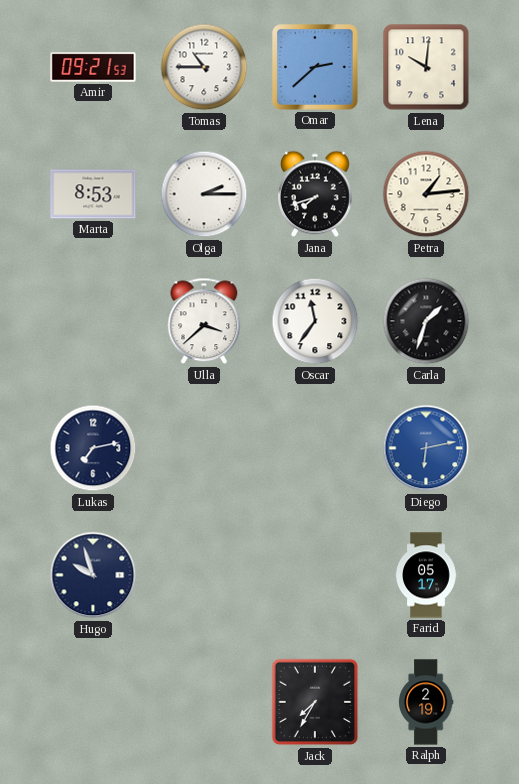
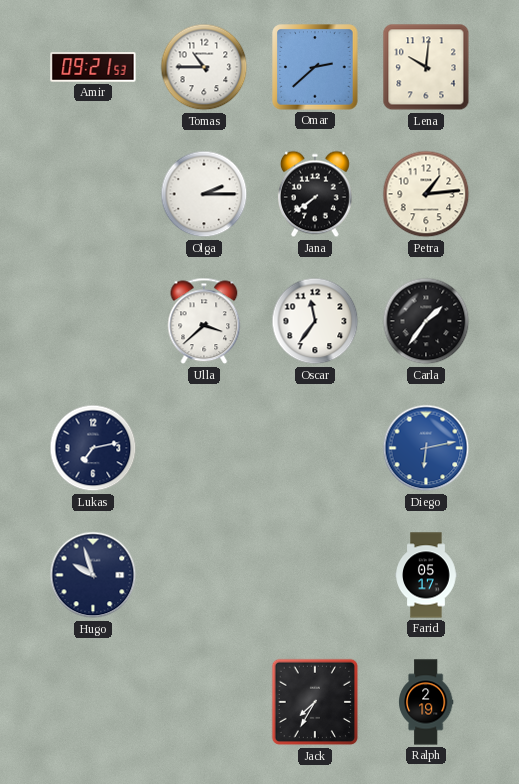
Marta: 8:53 -> none
Jana: 7:42 -> 7:39
Carla: 1:33 -> 1:36
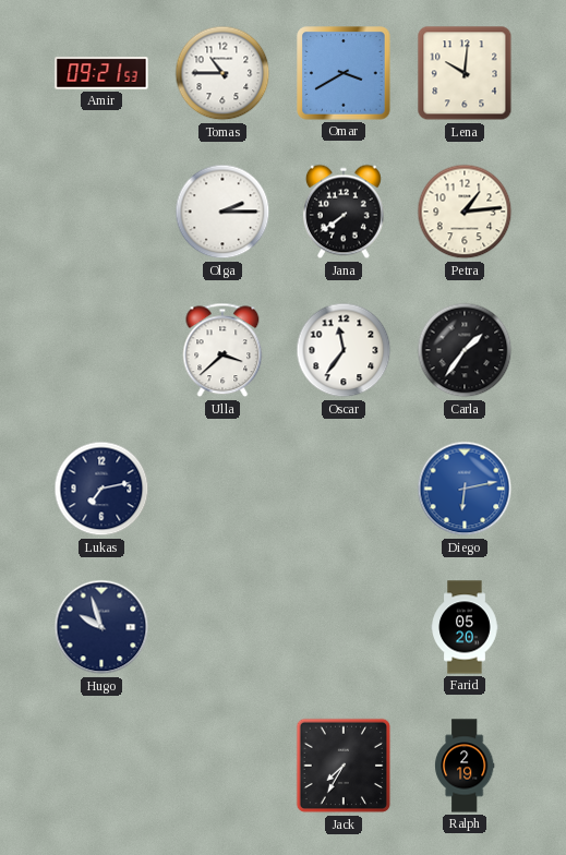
Omar: 2:38 -> 3:40
Farid: 05:17 -> 05:20
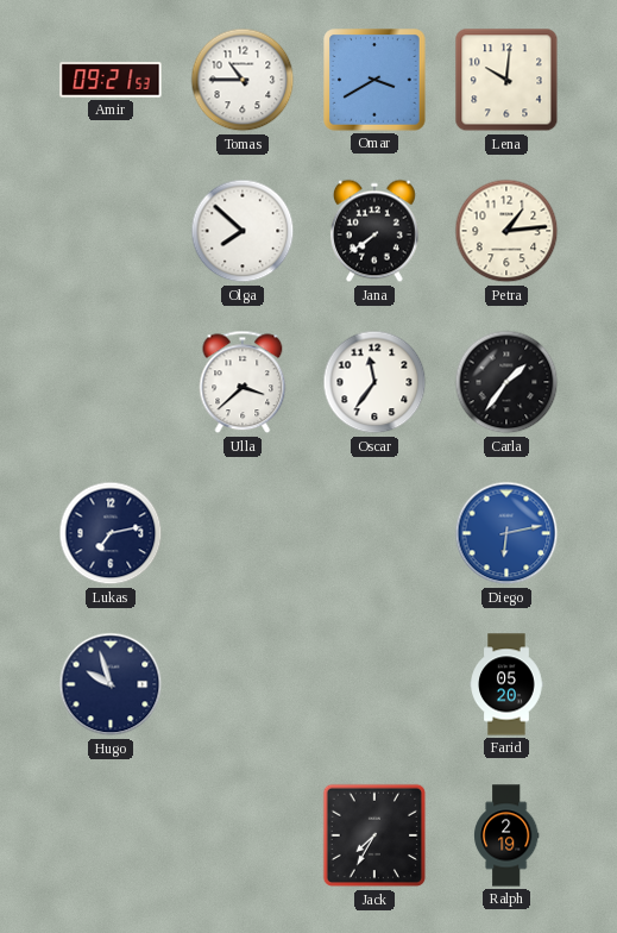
Olga: 2:15 -> 7:52
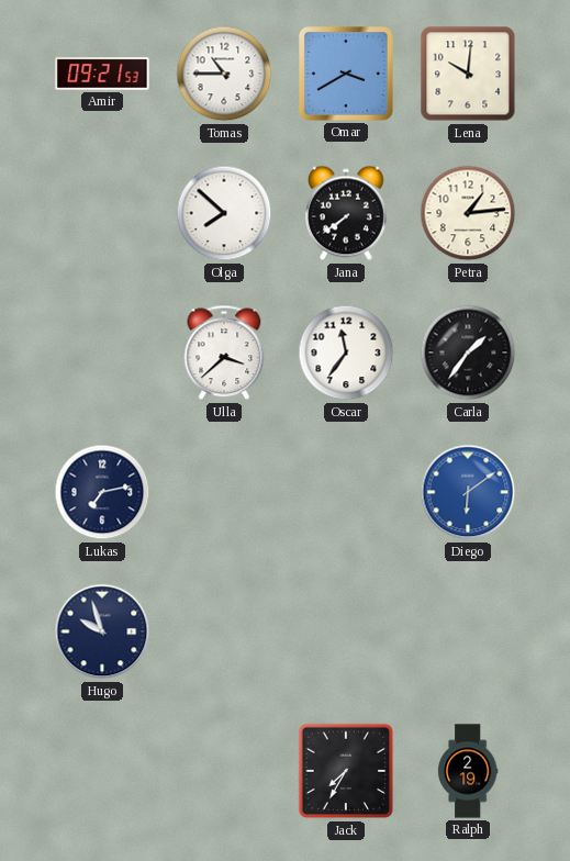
Diego: 6:13 -> 6:09
Farid: 05:20 -> none
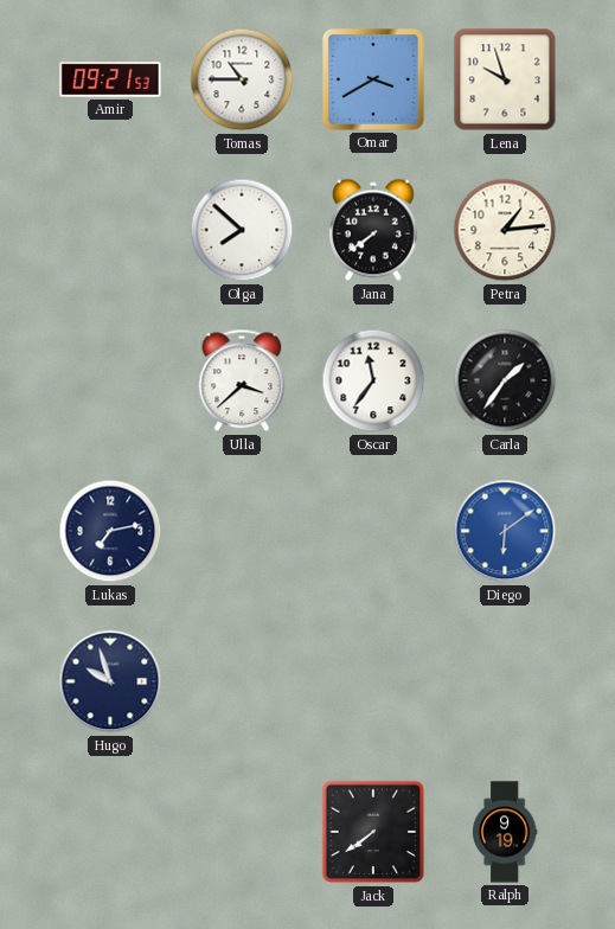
Lena: 10:01 -> 9:57
Jack: 7:35 -> 7:39
Ralph: 2:19 -> 9:19
